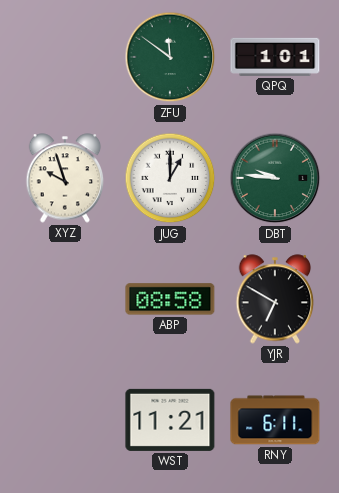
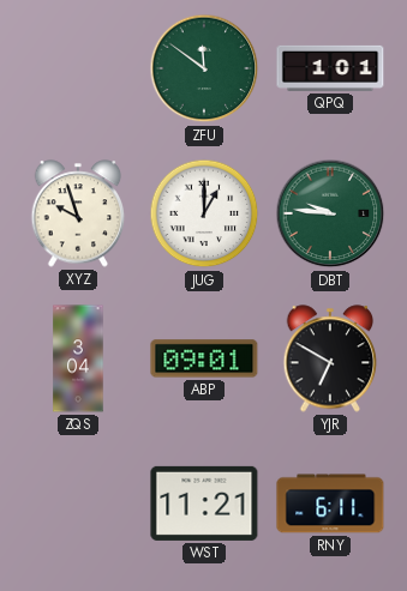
ZQS: none -> 3:04
ABP: 08:58 -> 09:01
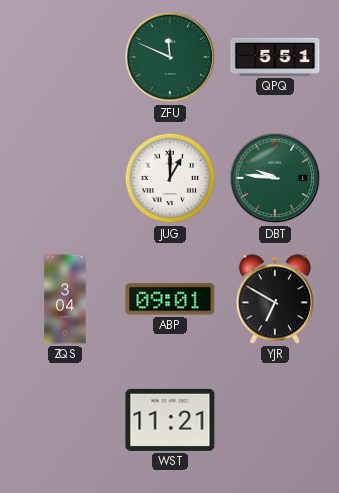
ZFU: 11:51 -> 11:49
QPQ: 1:01 -> 5:51
XYZ: 9:57 -> none
RNY: 6:11 -> none
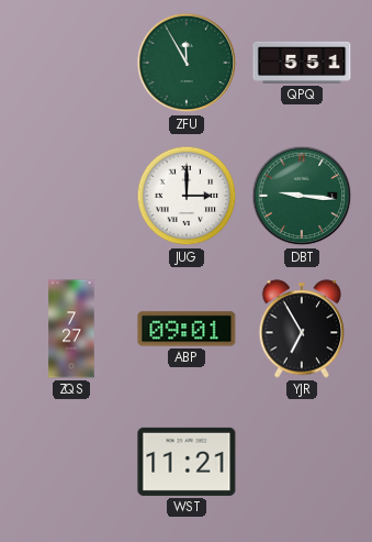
ZFU: 11:49 -> 11:55
JUG: 1:00 -> 3:00
DBT: 9:46 -> 9:16
ZQS: 3:04 -> 7:27
YJR: 6:50 -> 6:55
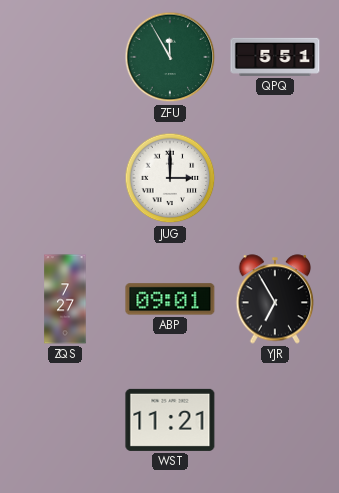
DBT: 9:16 -> none
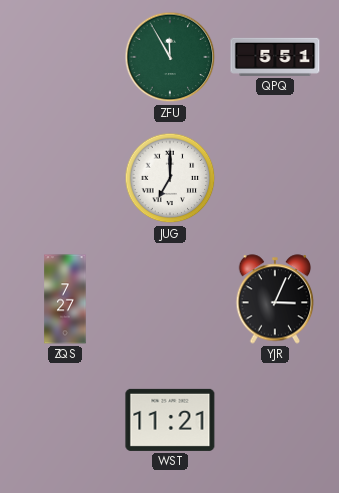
JUG: 3:00 -> 7:00
ABP: 09:01 -> none
YJR: 6:55 -> 3:04
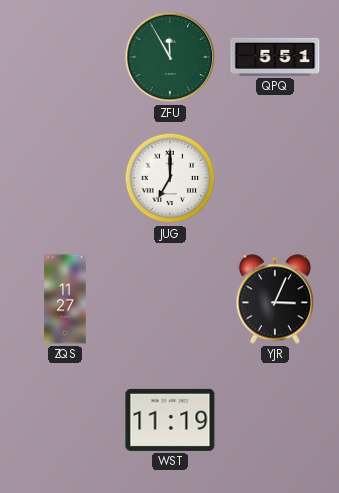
ZQS: 7:27 -> 11:27
WST: 11:21 -> 11:19
